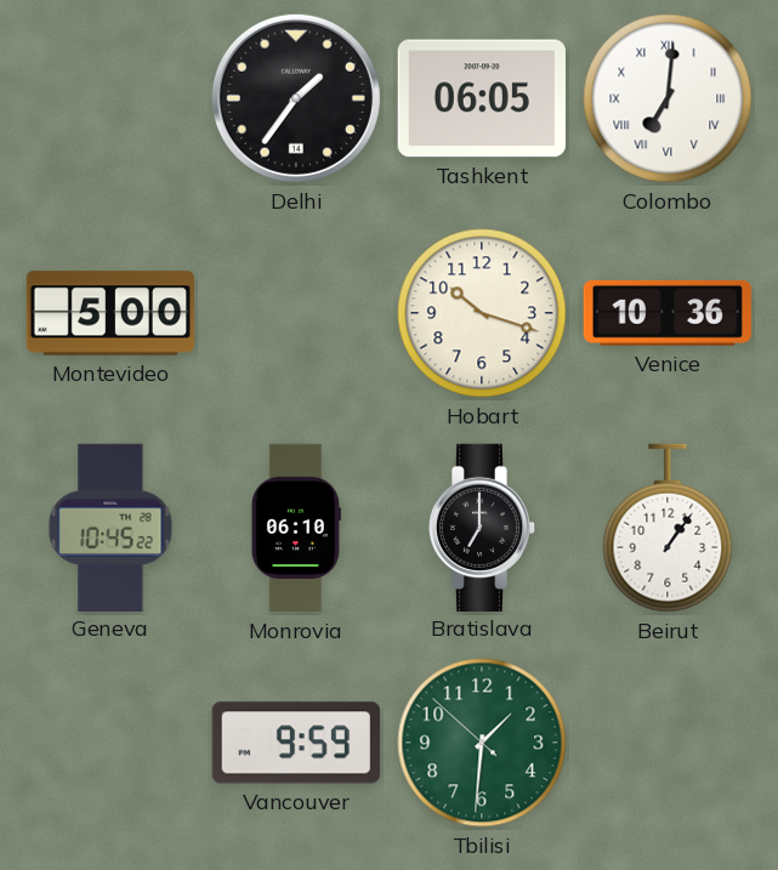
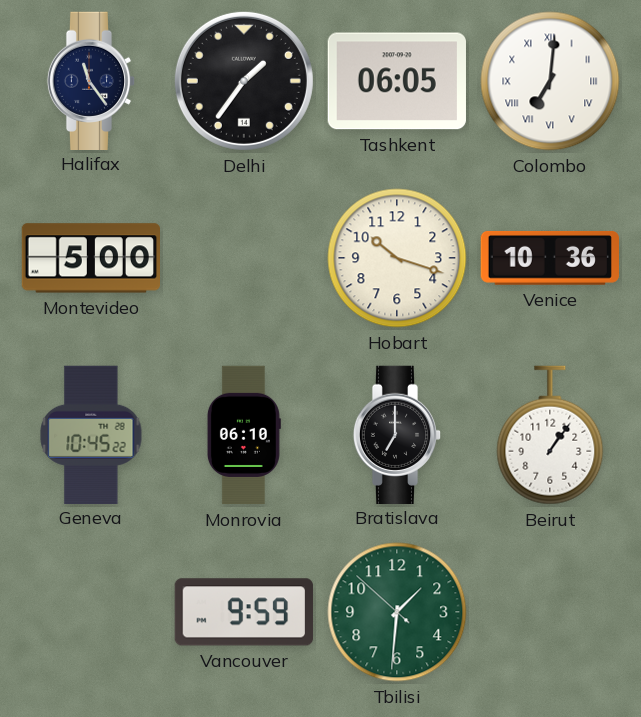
Halifax: none -> 11:24
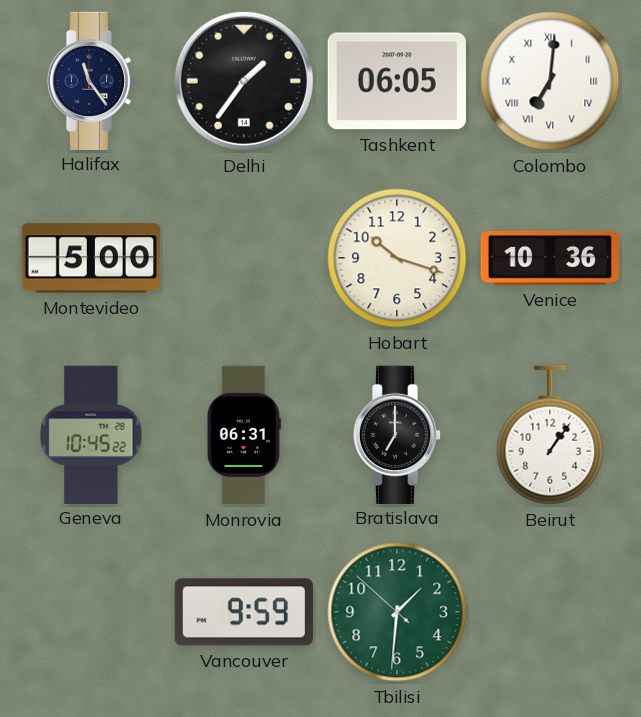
Monrovia: 06:10 -> 06:31
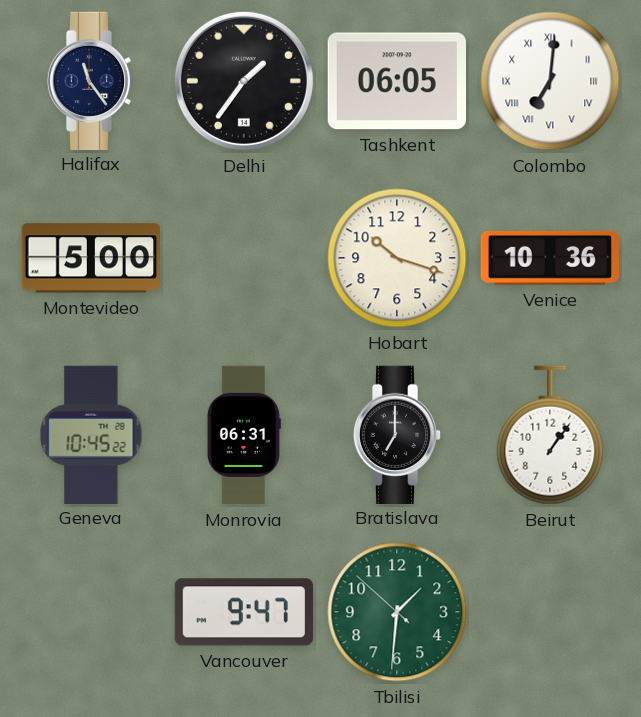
Vancouver: 9:59 -> 9:47
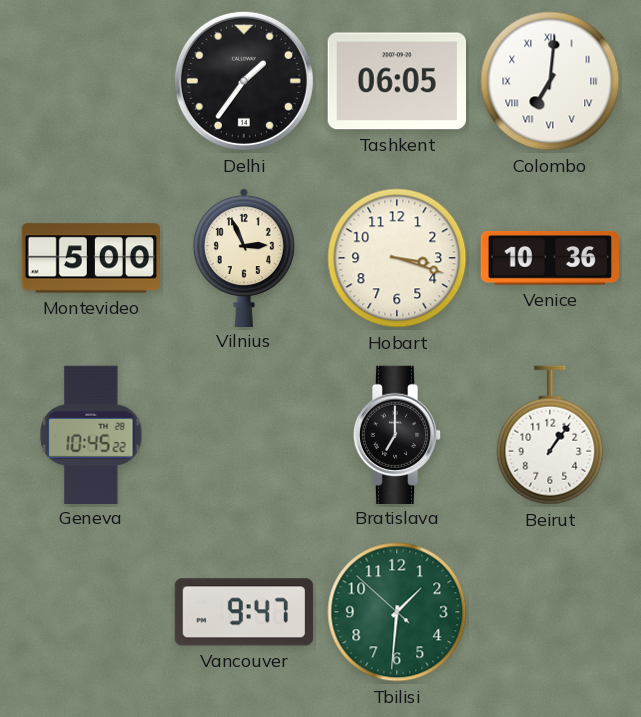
Halifax: 11:24 -> none
Vilnius: none -> 2:56
Hobart: 10:18 -> 3:18
Monrovia: 06:31 -> none
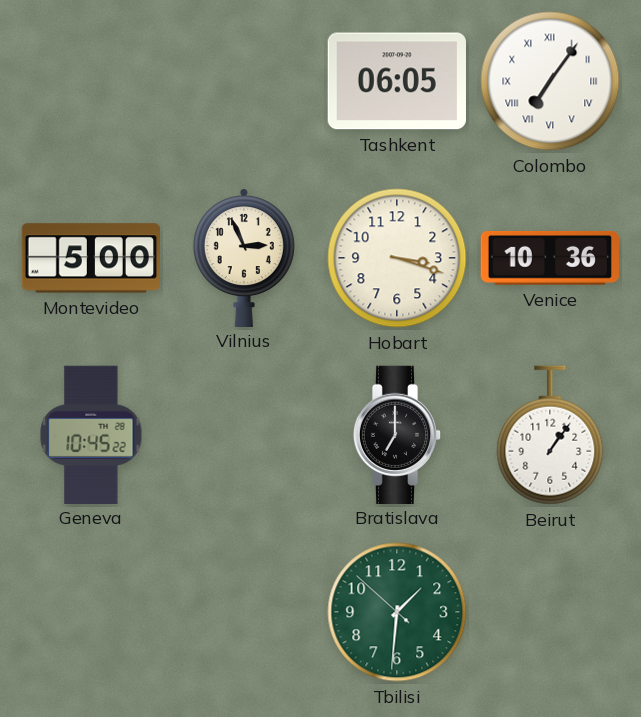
Delhi: 1:36 -> none
Colombo: 7:01 -> 7:06
Vancouver: 9:47 -> none
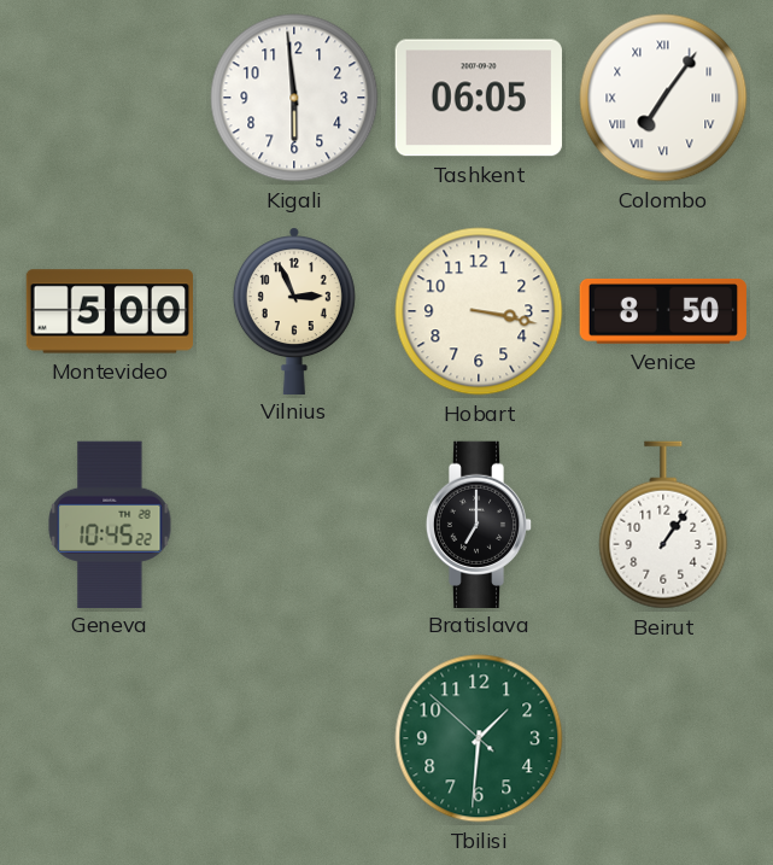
Kigali: none -> 5:59
Hobart: 3:18 -> 3:17
Venice: 10:36 -> 8:50
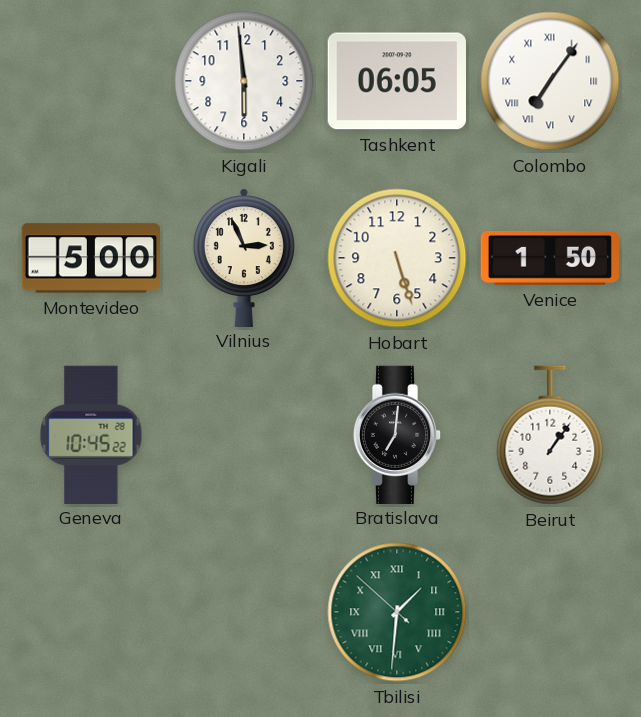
Hobart: 3:17 -> 5:27
Venice: 8:50 -> 1:50
Bratislava: 7:00 -> 7:01
Tbilisi numerals: Arabic -> Roman
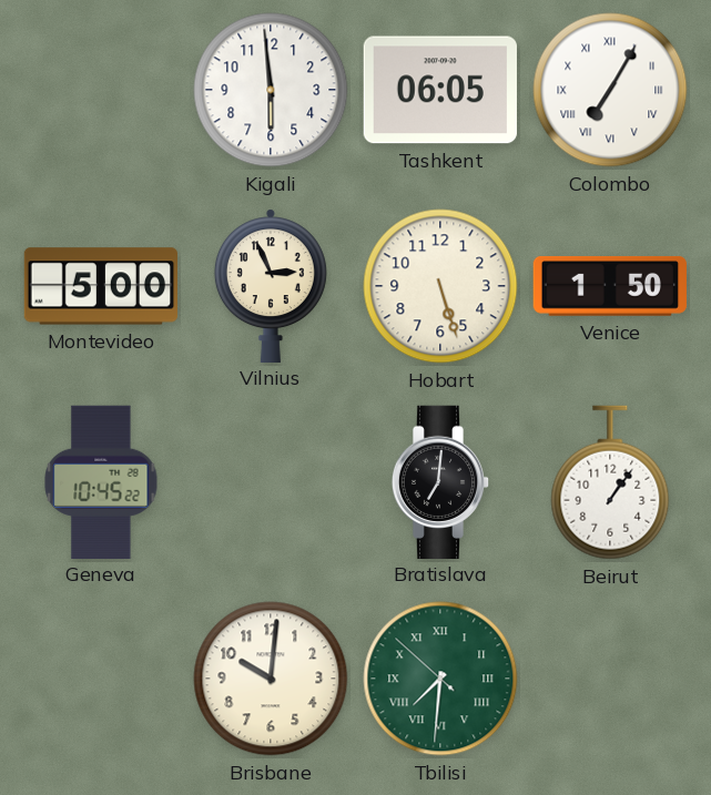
Colombo: 7:06 -> 7:05
Brisbane: none -> 10:01
Tbilisi: 1:30 -> 7:30
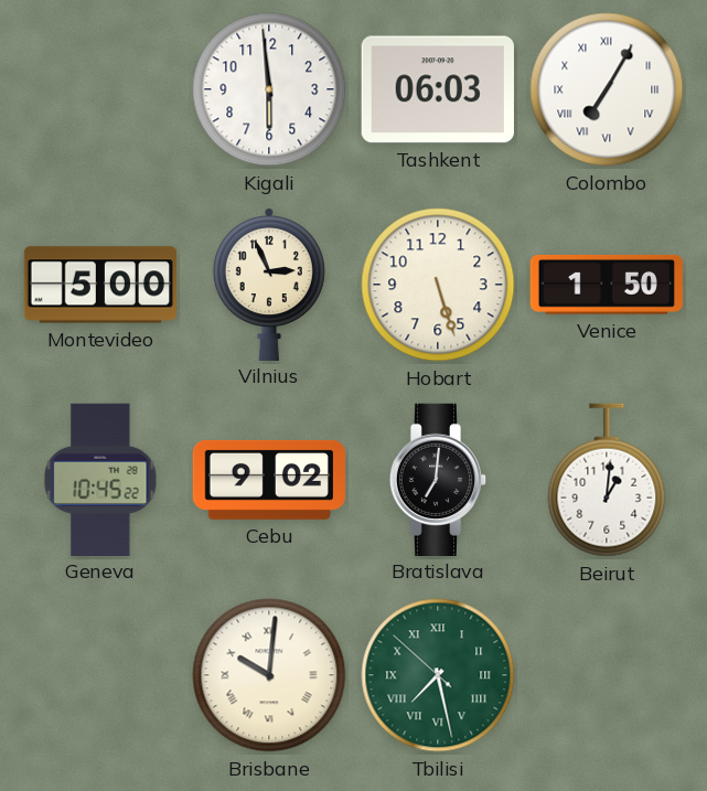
Tashkent: 06:05 -> 06:03
Cebu: none -> 9:02
Beirut: 1:06 -> 1:01
Brisbane numerals: Arabic -> Roman
Tbilisi: 7:30 -> 7:27
